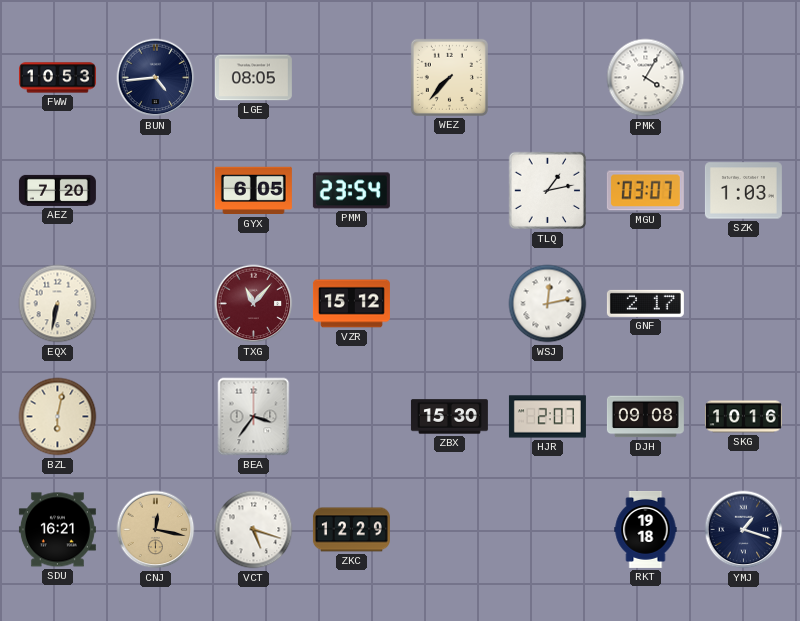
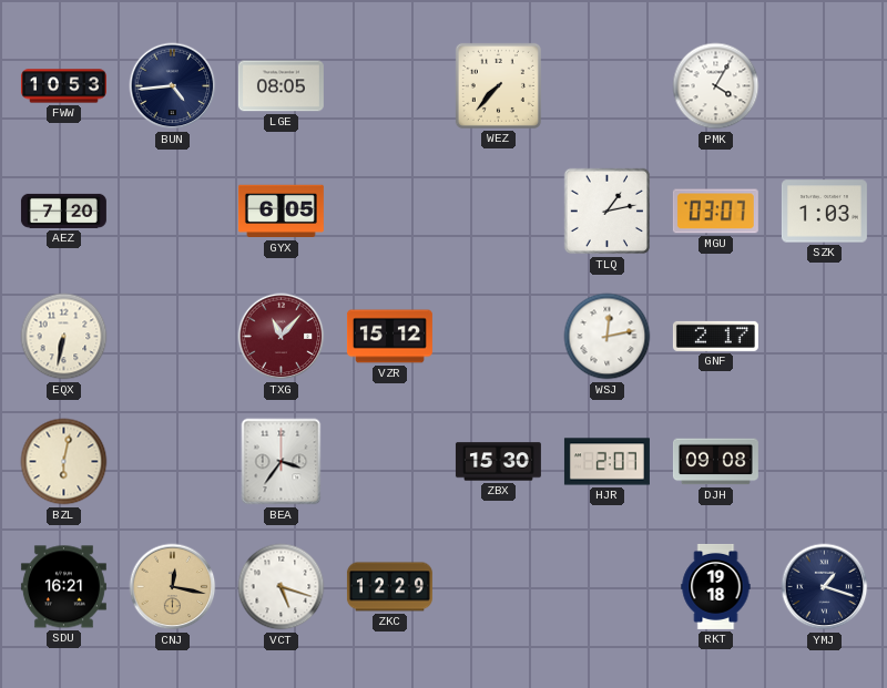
PMM: 23:54 -> none
SKG: 10:16 -> none
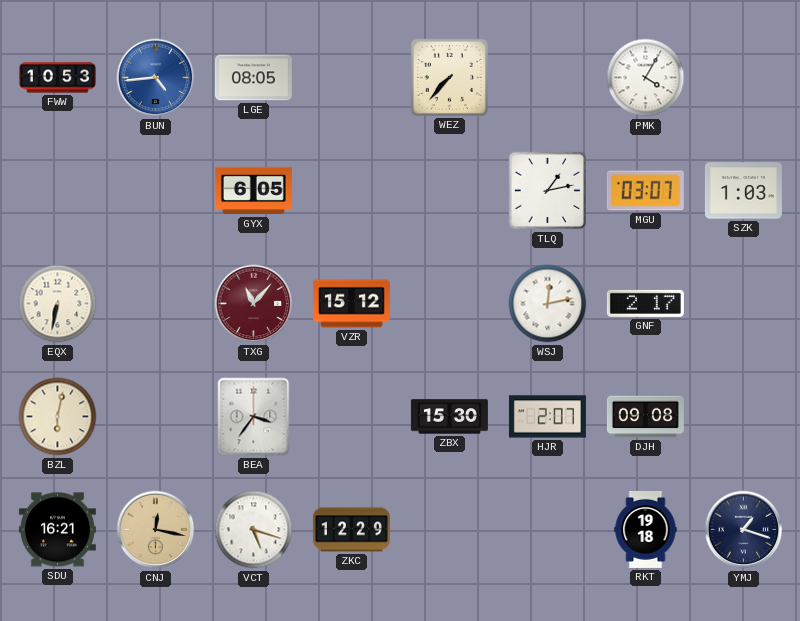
BUN dial: navy -> blue
AEZ: 7:20 -> none
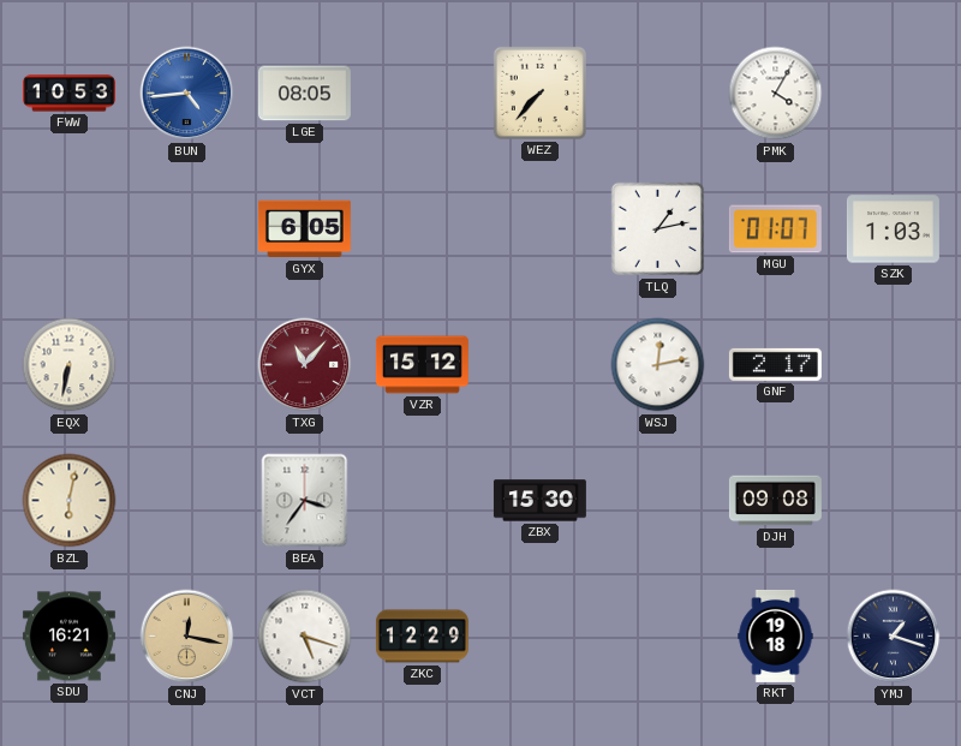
MGU: 03:07 -> 01:07
HJR: 2:07 -> none
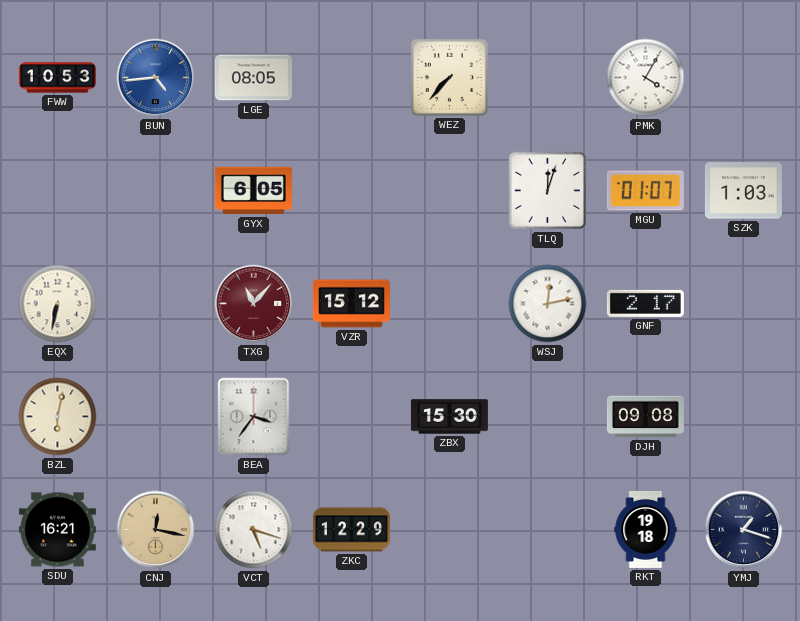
TLQ: 1:13 -> 12:03
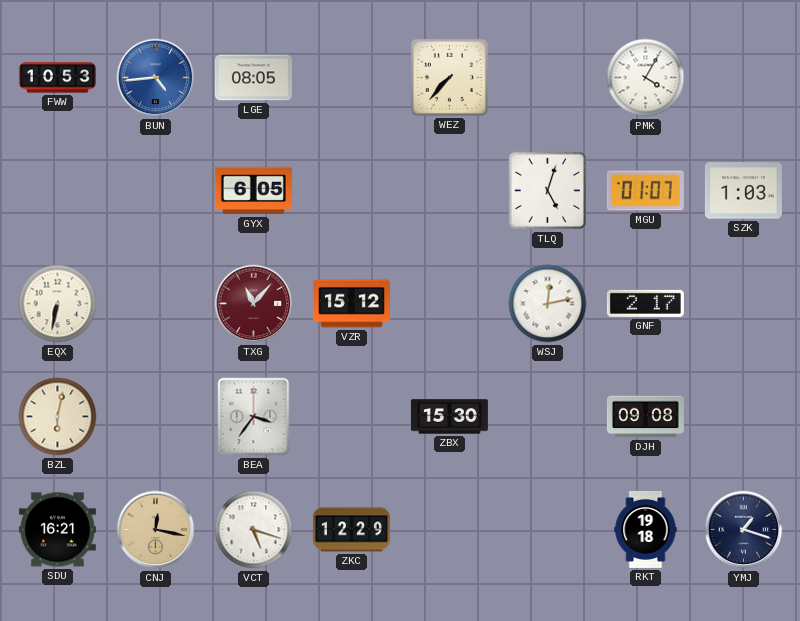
TLQ: 12:03 -> 5:03
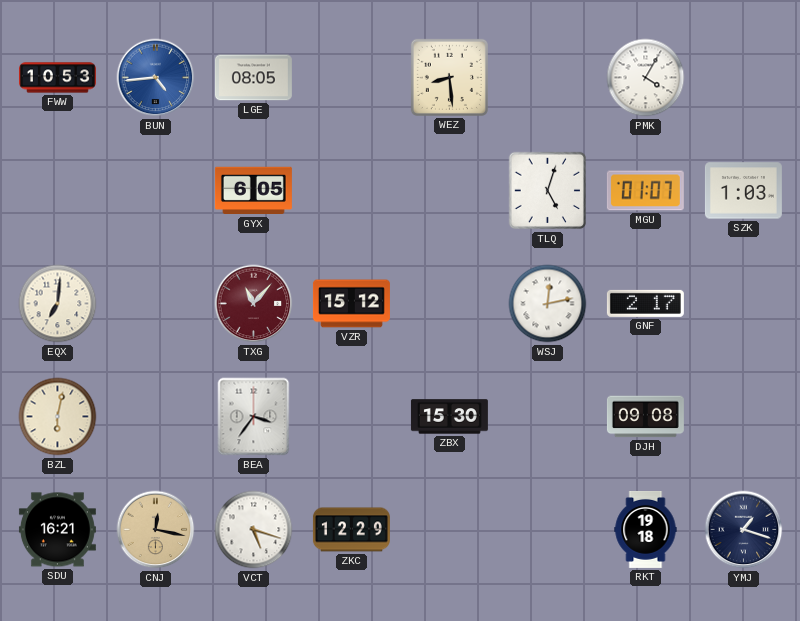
WEZ: 7:37 -> 8:29
EQX: 6:32 -> 7:01
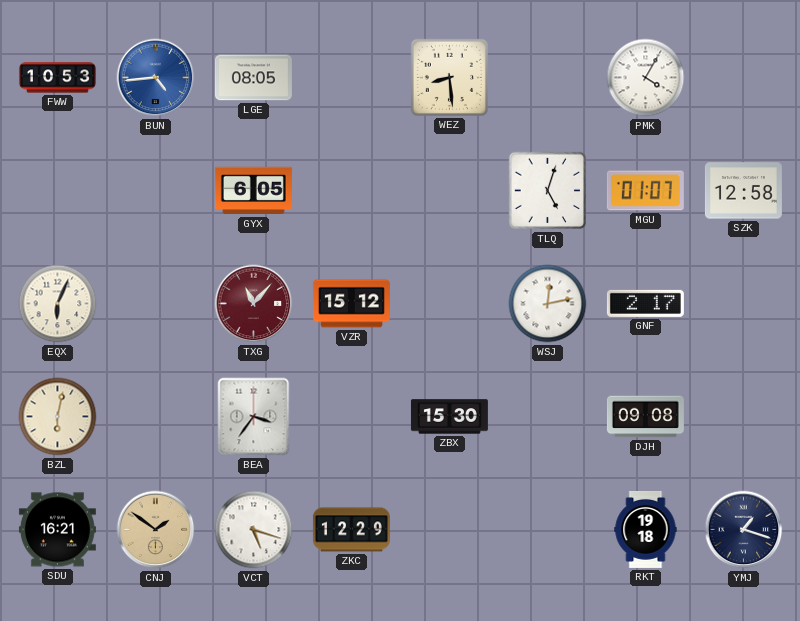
SZK: 1:03 -> 12:58
EQX: 7:01 -> 6:04
CNJ: 12:17 -> 1:51
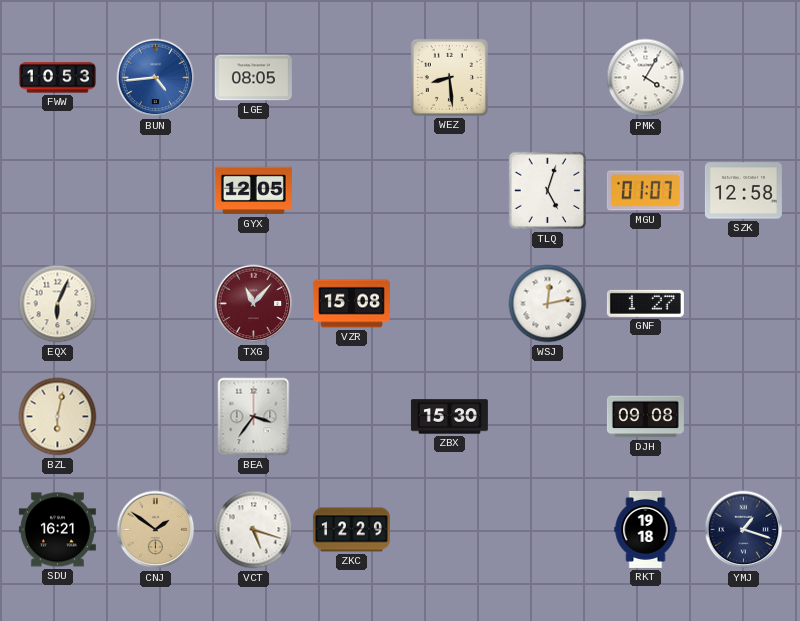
GYX: 6:05 -> 12:05
VZR: 15:12 -> 15:08
GNF: 2:17 -> 1:27
